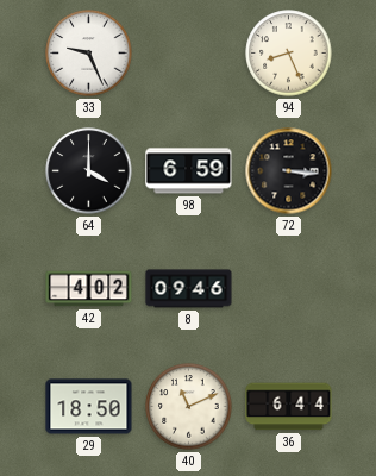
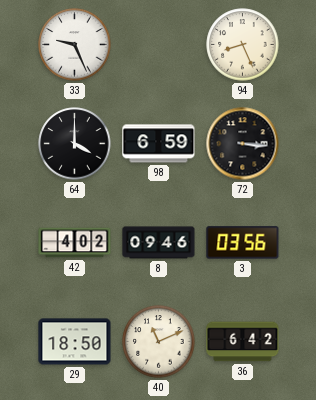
3: none -> 03:56
36: 6:44 -> 6:42
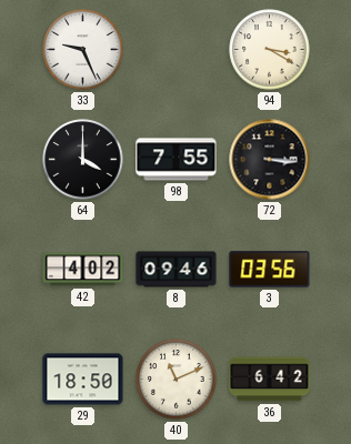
94: 8:26 -> 3:20
98: 6:59 -> 7:55
